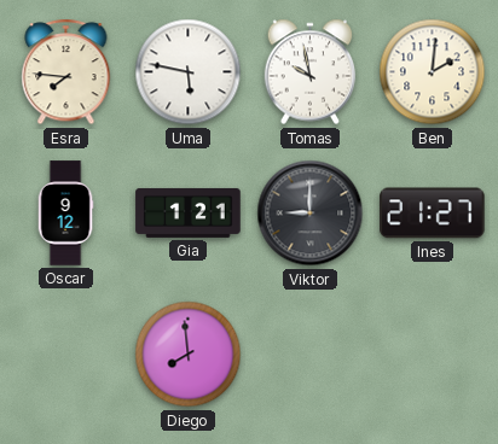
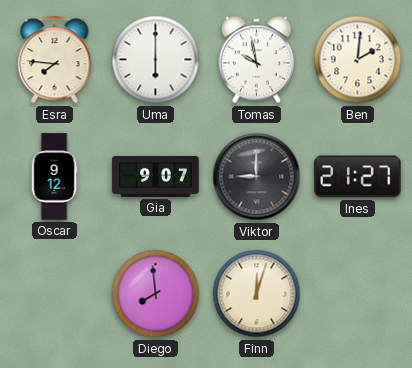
Uma: 5:47 -> 6:00
Gia: 1:21 -> 9:07
Finn: none -> 12:03
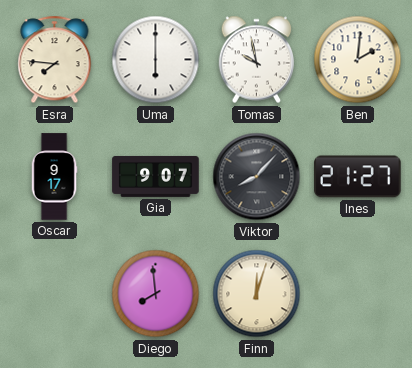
Oscar: 9:12 -> 9:17
Viktor: 9:00 -> 8:07
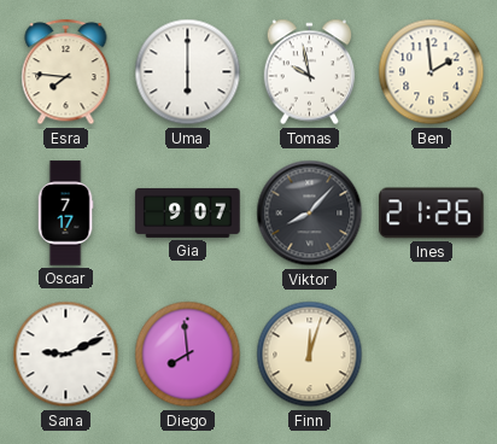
Ben: 2:01 -> 1:59
Oscar: 9:17 -> 7:17
Ines: 21:27 -> 21:26
Sana: none -> 9:11
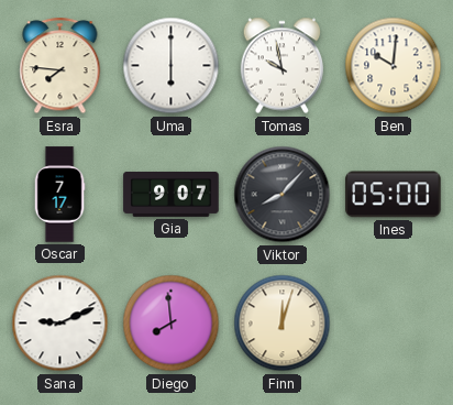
Ben: 1:59 -> 10:01
Ines: 21:26 -> 05:00
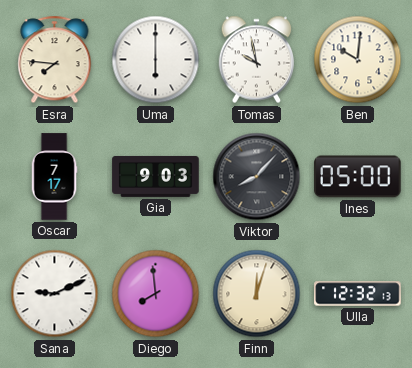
Gia: 9:07 -> 9:03
Ulla: none -> 12:32
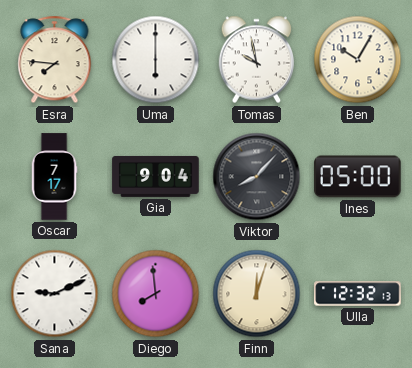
Ben: 10:01 -> 10:05
Gia: 9:03 -> 9:04
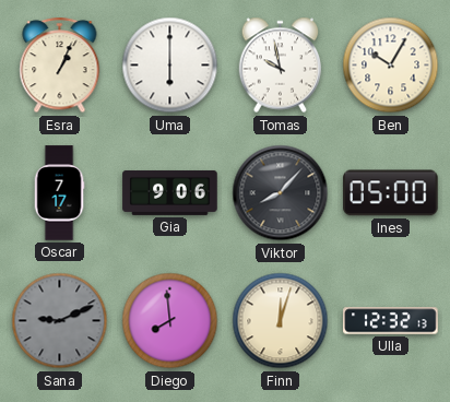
Esra: 7:46 -> 1:04
Gia: 9:04 -> 9:06
Sana dial: white -> grey
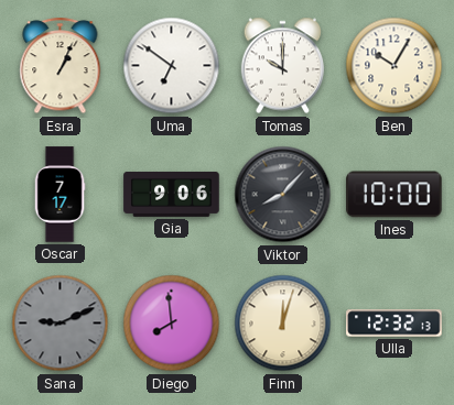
Uma: 6:00 -> 6:51
Tomas: 9:58 -> 10:00
Ines: 05:00 -> 10:00
